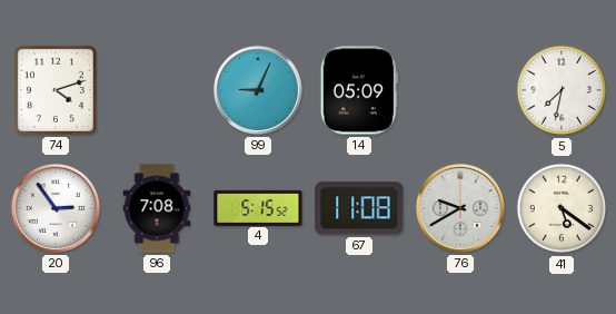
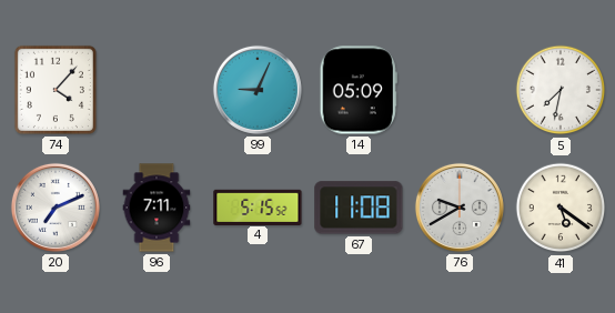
74: 4:12 -> 4:07
20: 2:54 -> 7:11
96: 7:08 -> 7:11
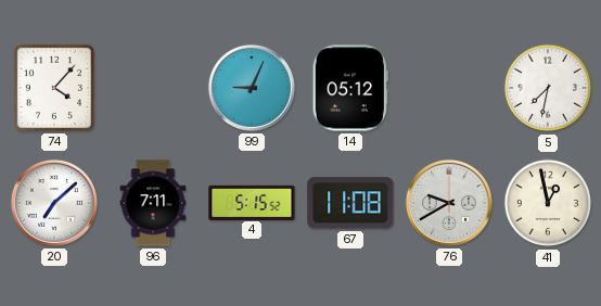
14: 05:09 -> 05:12
20: 7:11 -> 7:08
41: 5:21 -> 12:58
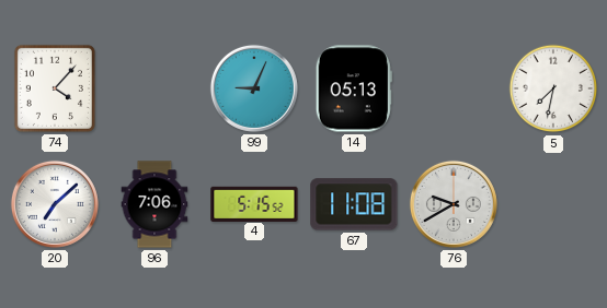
14: 05:12 -> 05:13
96: 7:11 -> 7:06
41: 12:58 -> none
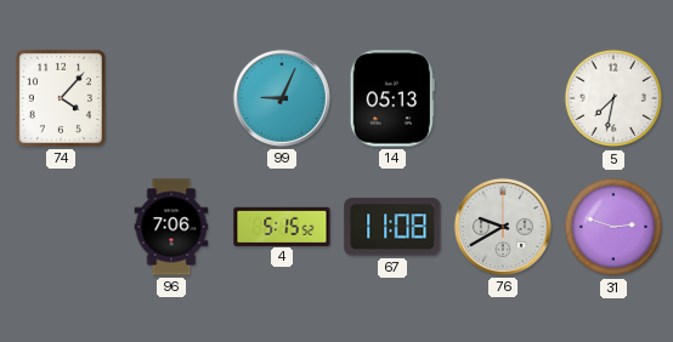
20: 7:08 -> none
31: none -> 2:48
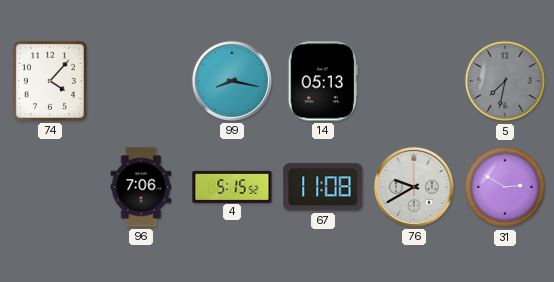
99: 9:04 -> 8:17
5 dial: white -> grey
31: 2:48 -> 2:50
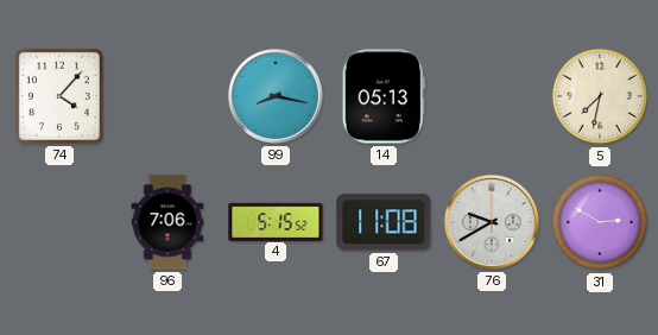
5 dial: grey -> cream
